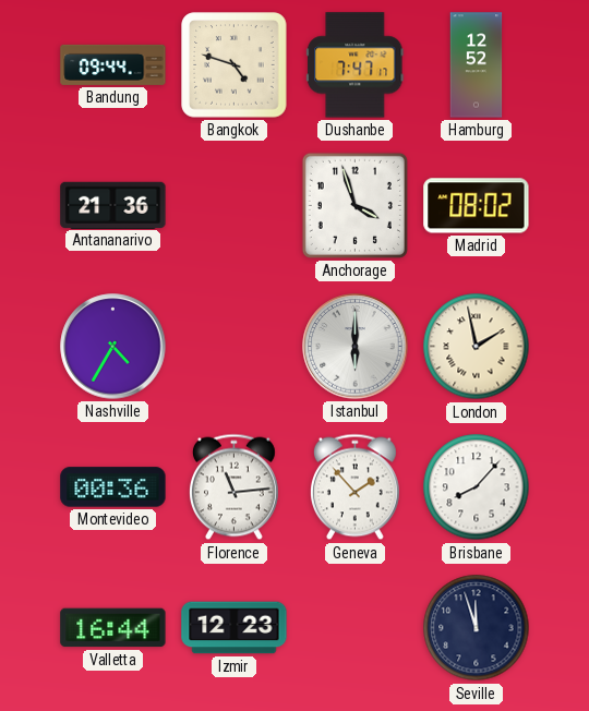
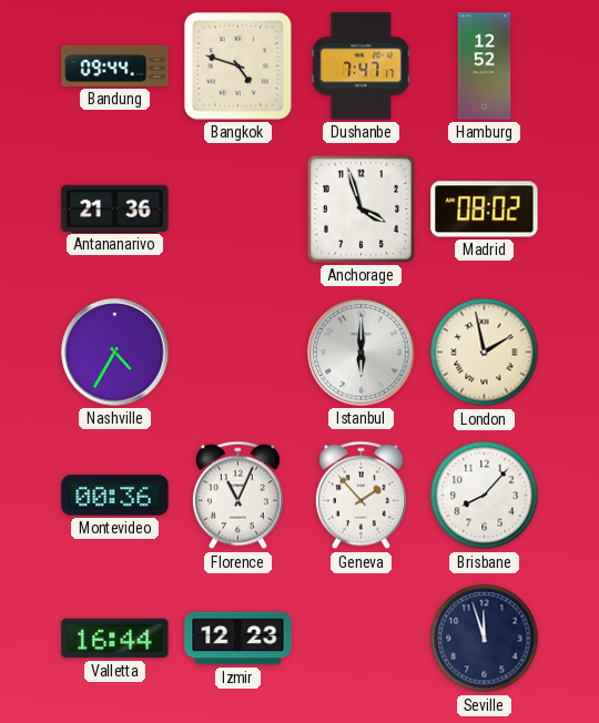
Florence: 11:14 -> 11:04
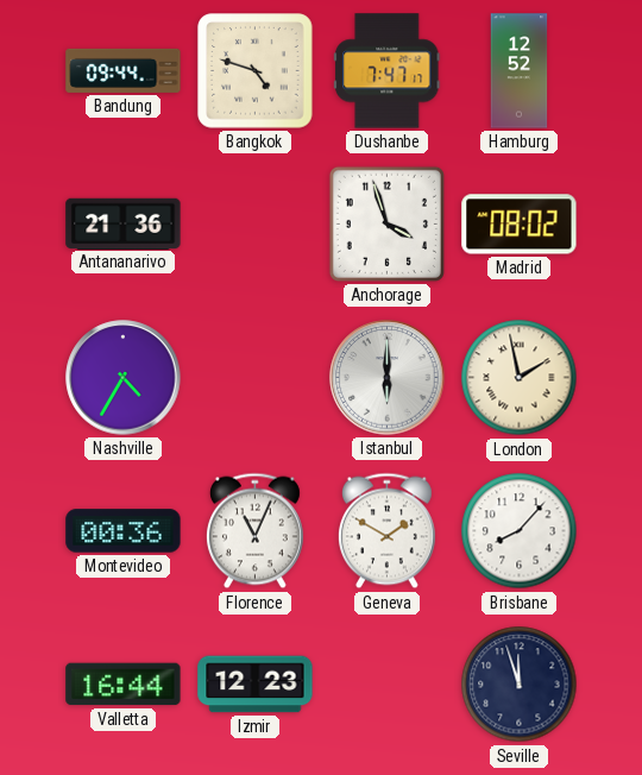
Geneva: 1:53 -> 1:50
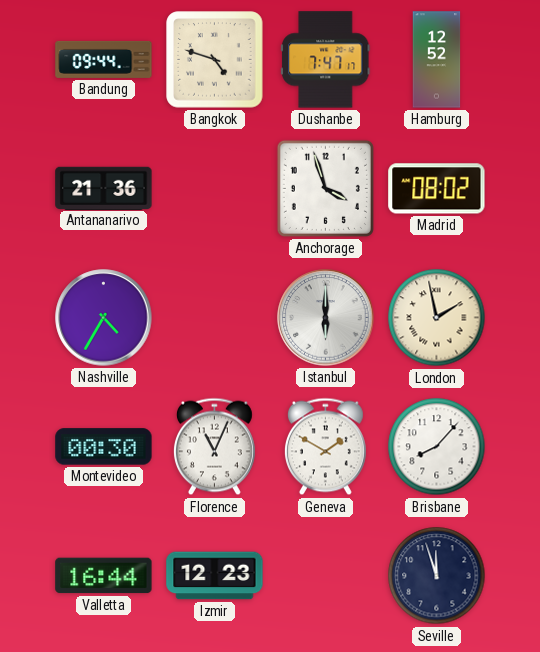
Montevideo: 00:36 -> 00:30
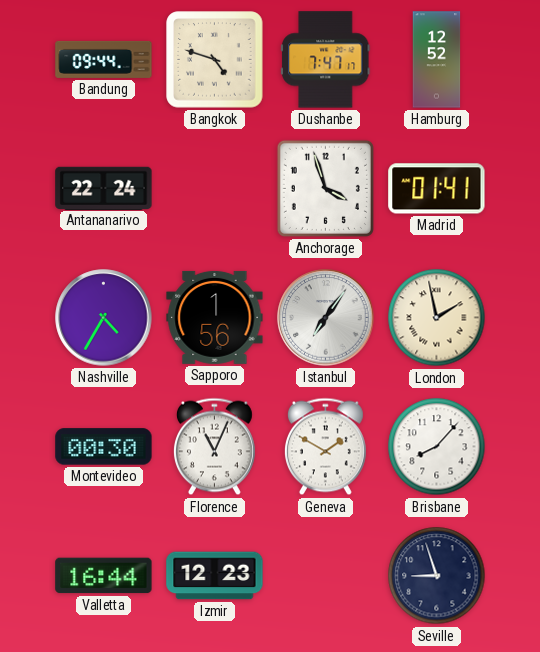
Antananarivo: 21:36 -> 22:24
Madrid: 08:02 -> 01:41
Sapporo: none -> 1:56
Istanbul: 6:00 -> 7:06
Seville: 11:57 -> 8:57
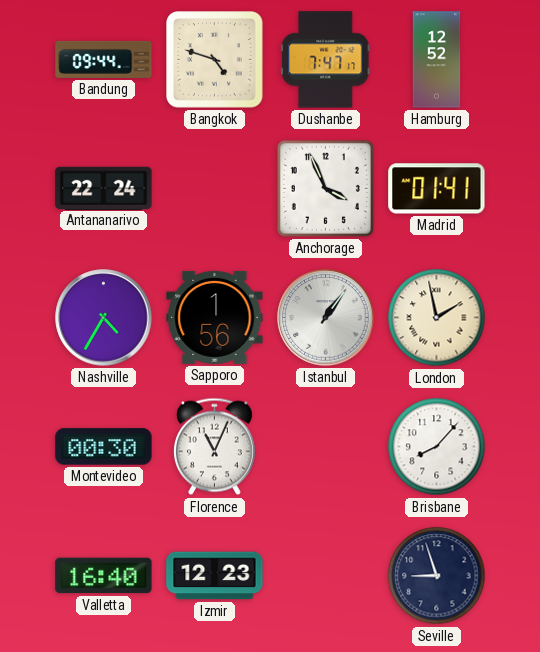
Anchorage: 3:57 -> 3:56
Istanbul: 7:06 -> 1:06
Geneva: 1:50 -> none
Valletta: 16:44 -> 16:40
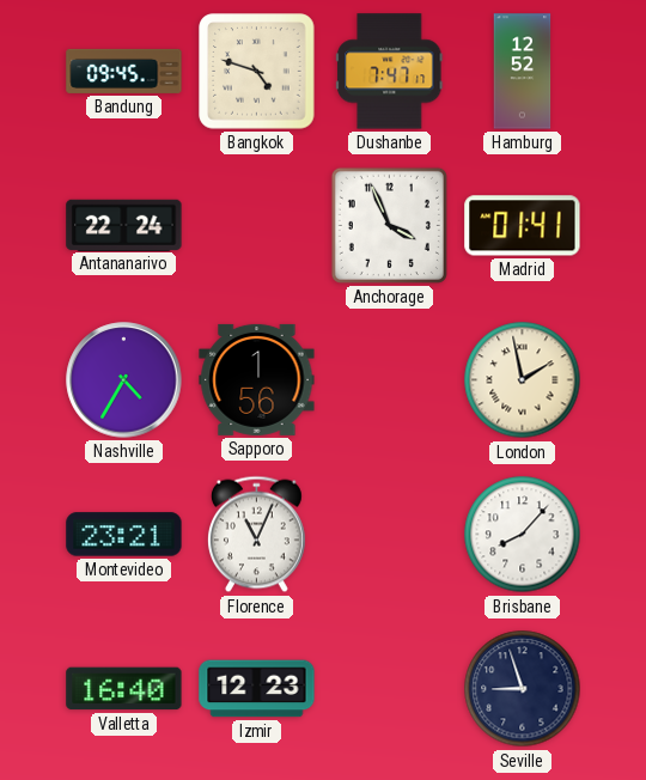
Bandung: 09:44 -> 09:45
Istanbul: 1:06 -> none
Montevideo: 00:30 -> 23:21
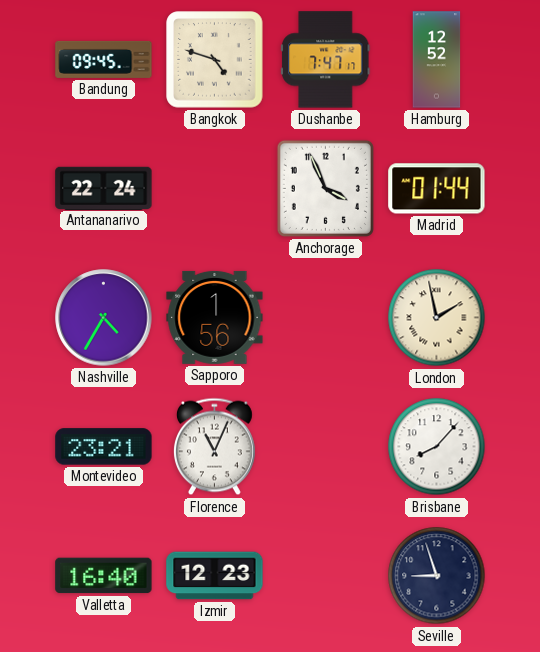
Madrid: 01:41 -> 01:44
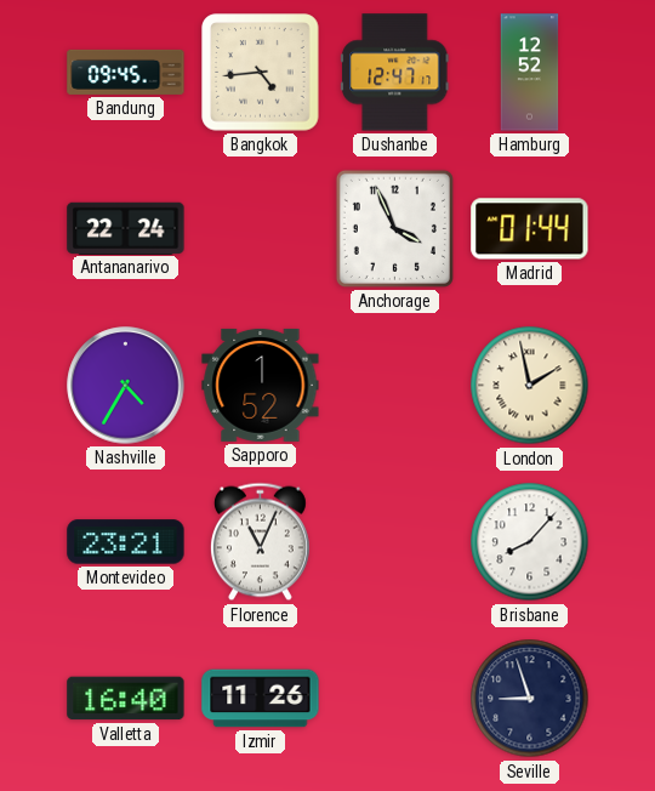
Bangkok: 4:48 -> 4:44
Dushanbe: 7:47 -> 12:47
Sapporo: 1:56 -> 1:52
Izmir: 12:23 -> 11:26
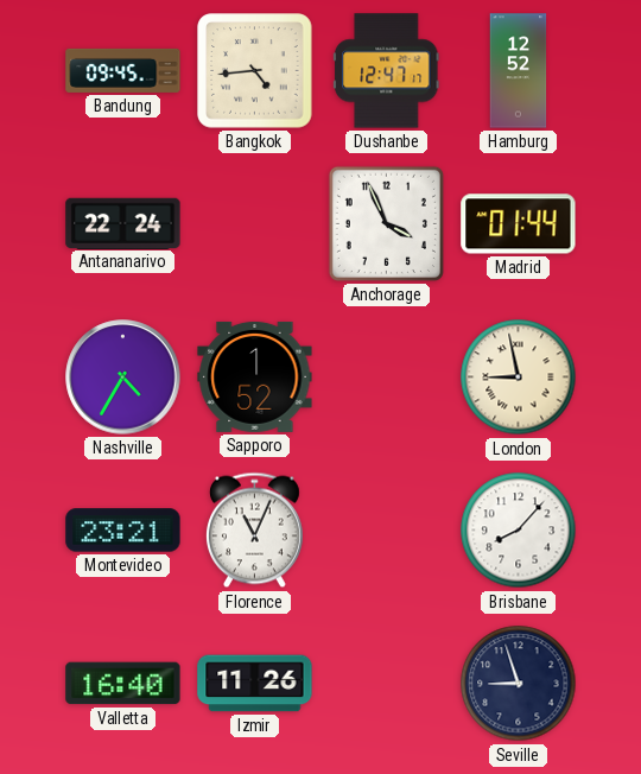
London: 1:58 -> 8:58
